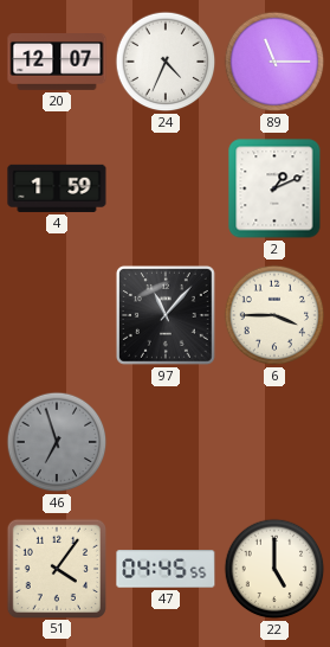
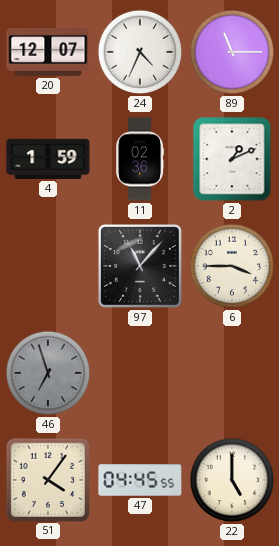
11: none -> 02:36
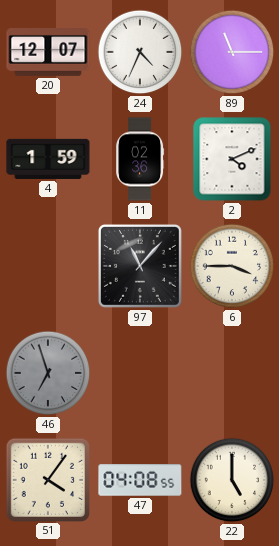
2: 1:11 -> 4:11
47: 04:45 -> 04:08
